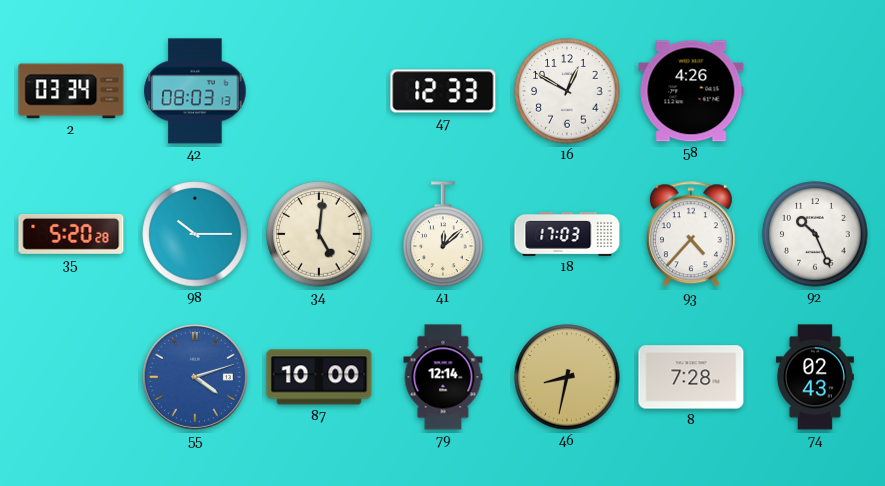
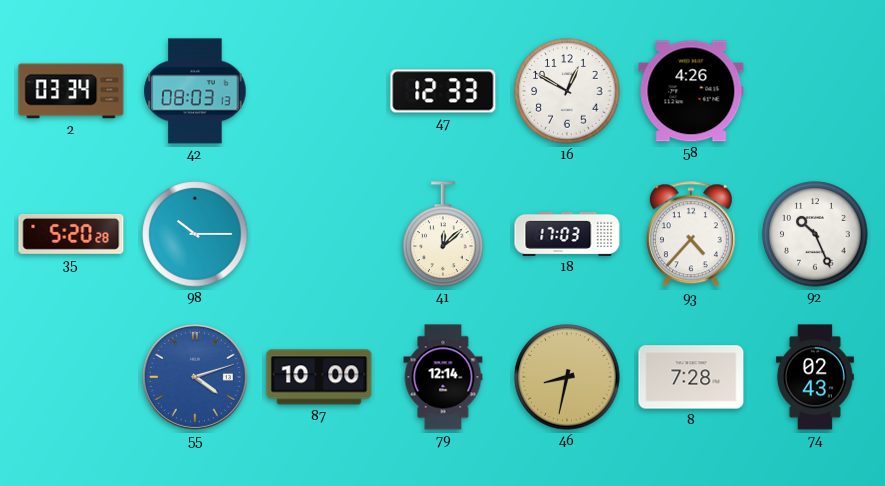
34: 5:01 -> none
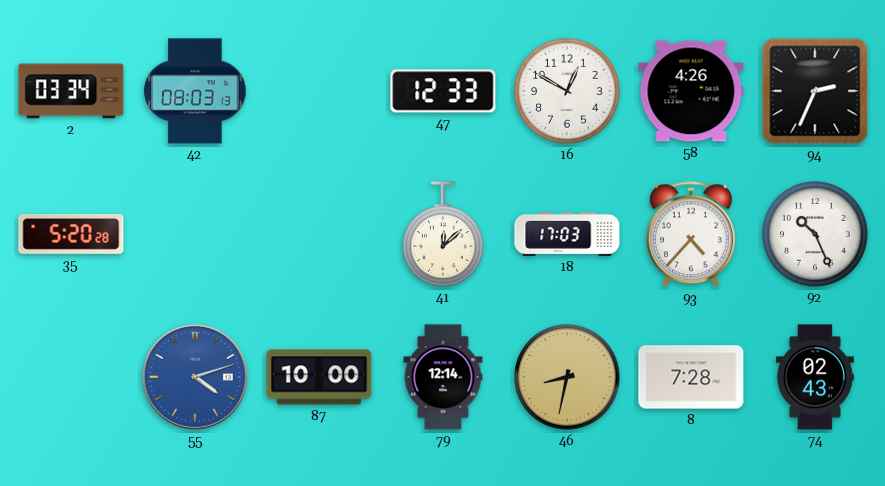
94: none -> 2:34
98: 10:15 -> none
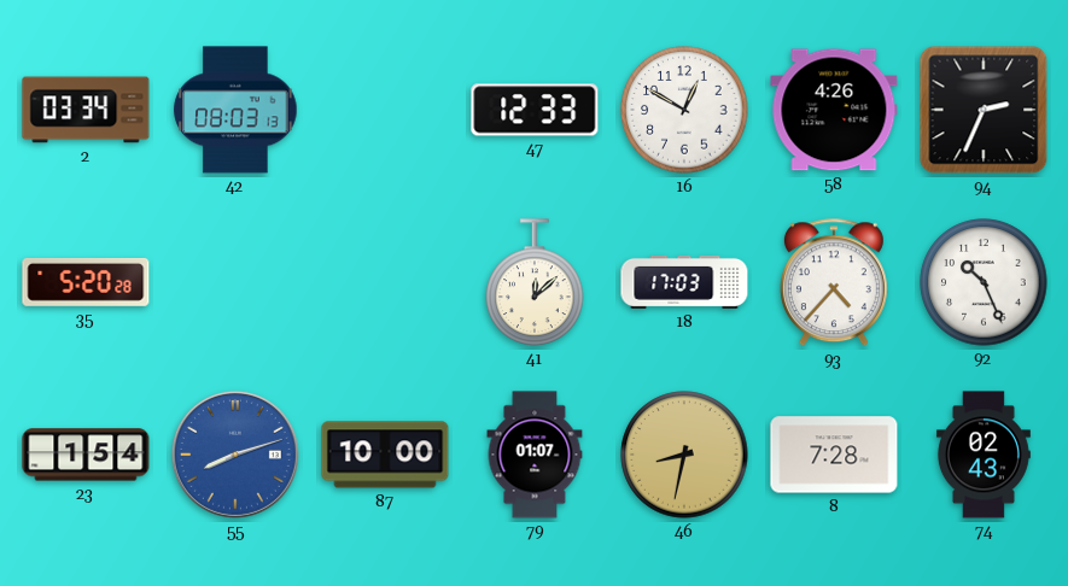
23: none -> 1:54
55: 4:12 -> 8:12
79: 12:14 -> 01:07
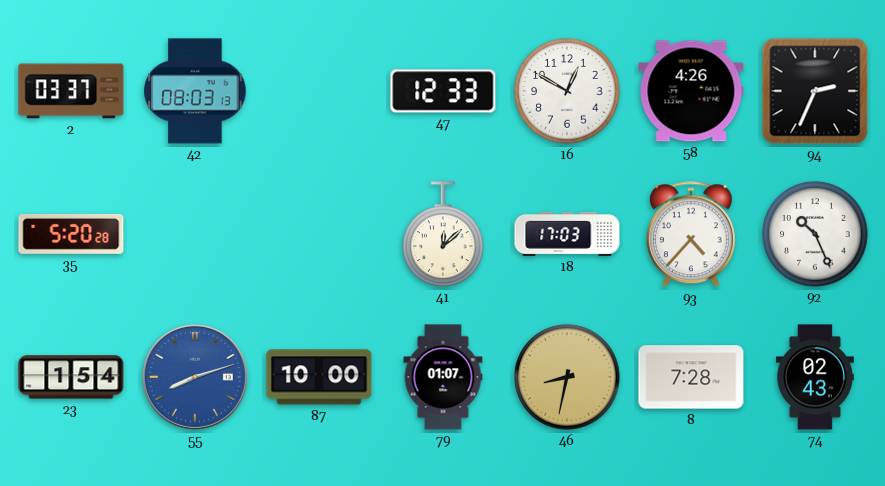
2: 03:34 -> 03:37
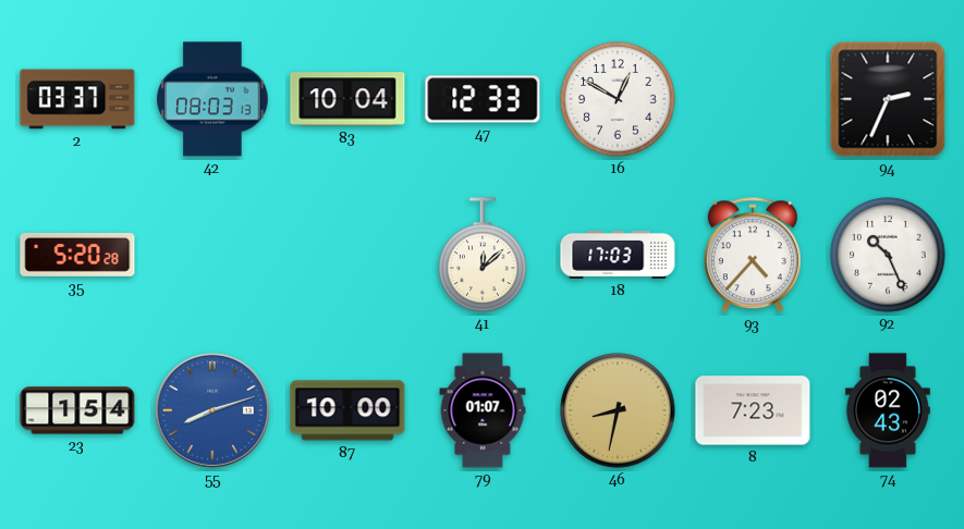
83: none -> 10:04
58: 4:26 -> none
8: 7:28 -> 7:23
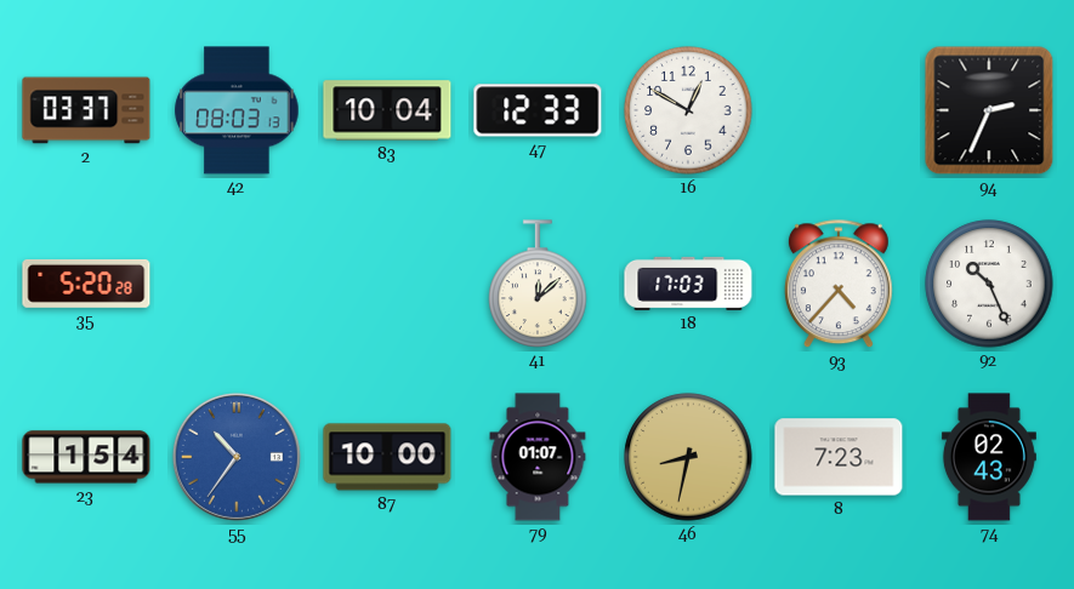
55: 8:12 -> 10:36
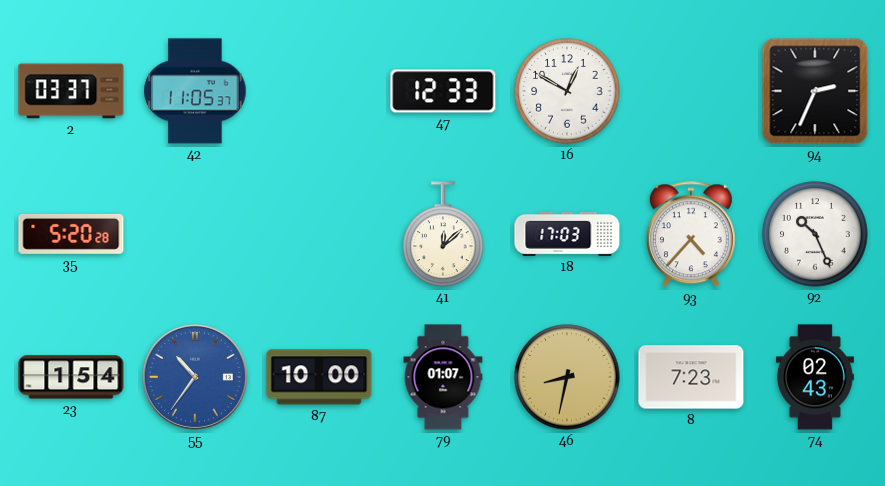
42: 08:03 -> 11:05
83: 10:04 -> none
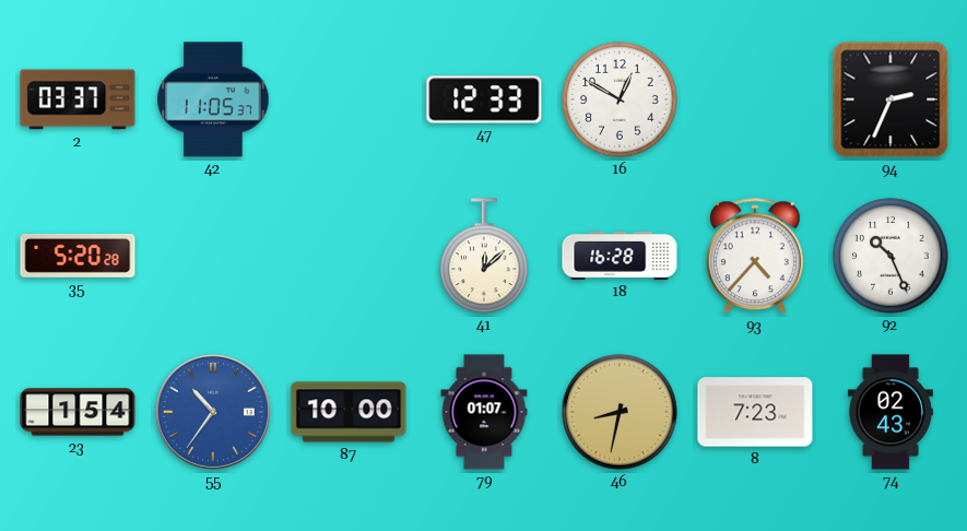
18: 17:03 -> 16:28
